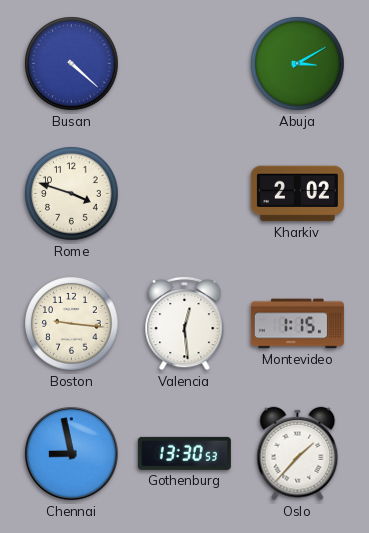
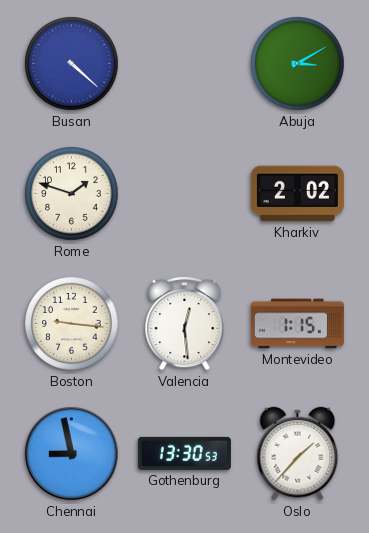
Rome: 3:48 -> 1:48
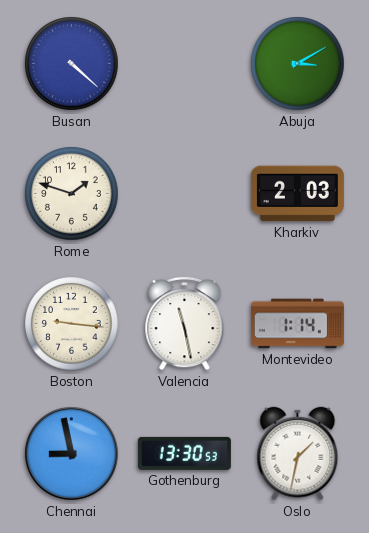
Kharkiv: 2:02 -> 2:03
Valencia: 12:29 -> 11:28
Montevideo: 1:15 -> 1:14
Oslo: 1:37 -> 1:32
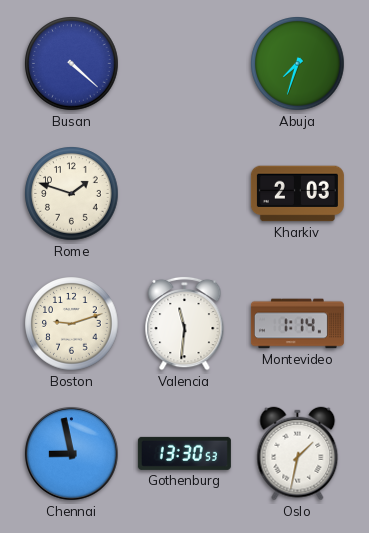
Abuja: 3:10 -> 7:33
Boston: 9:16 -> 9:12
Valencia: 11:28 -> 11:31
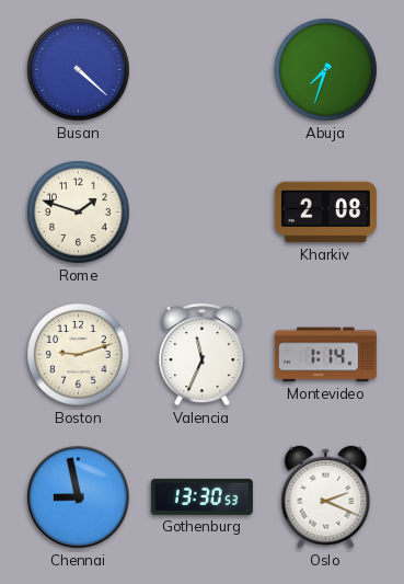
Kharkiv: 2:03 -> 2:08
Valencia: 11:31 -> 11:34
Oslo: 1:32 -> 2:19
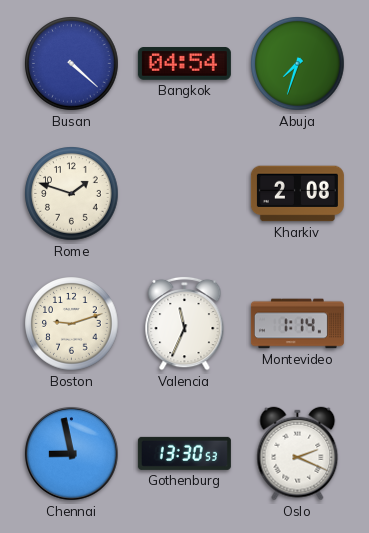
Bangkok: none -> 04:54
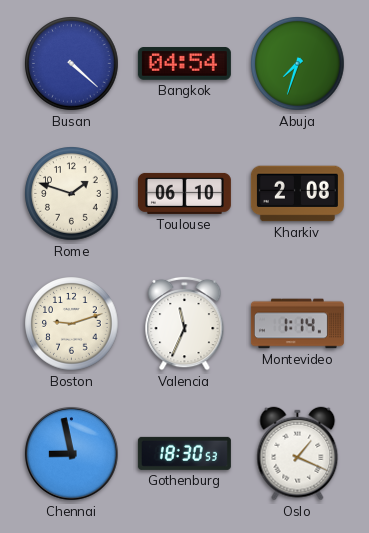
Toulouse: none -> 06:10
Gothenburg: 13:30 -> 18:30
Oslo: 2:19 -> 1:19
